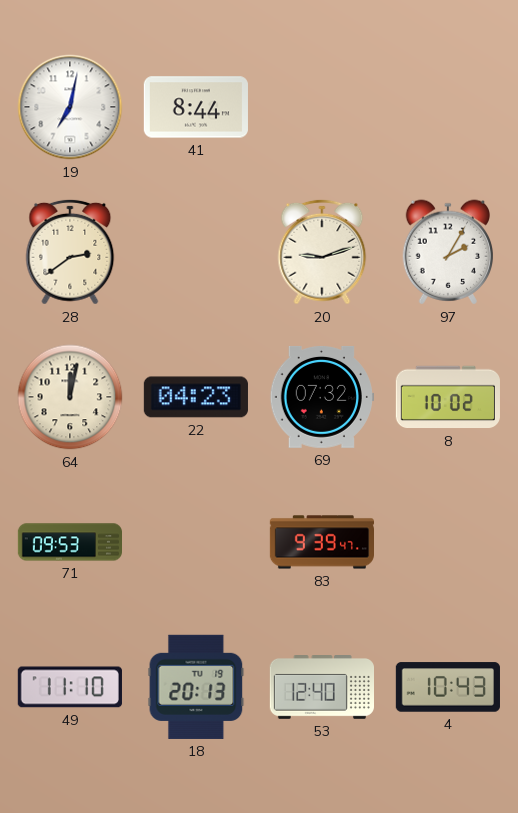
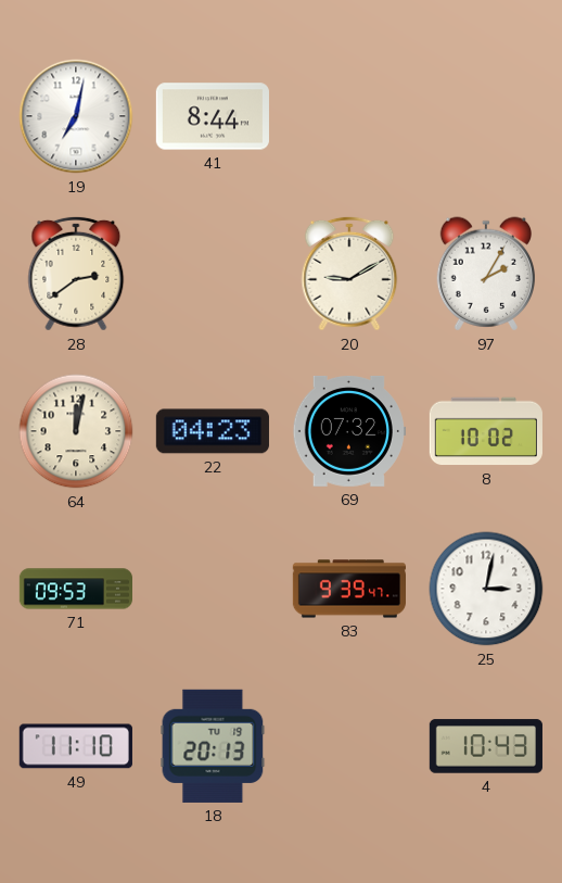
20: 9:12 -> 9:10
25: none -> 3:02
53: 12:40 -> none
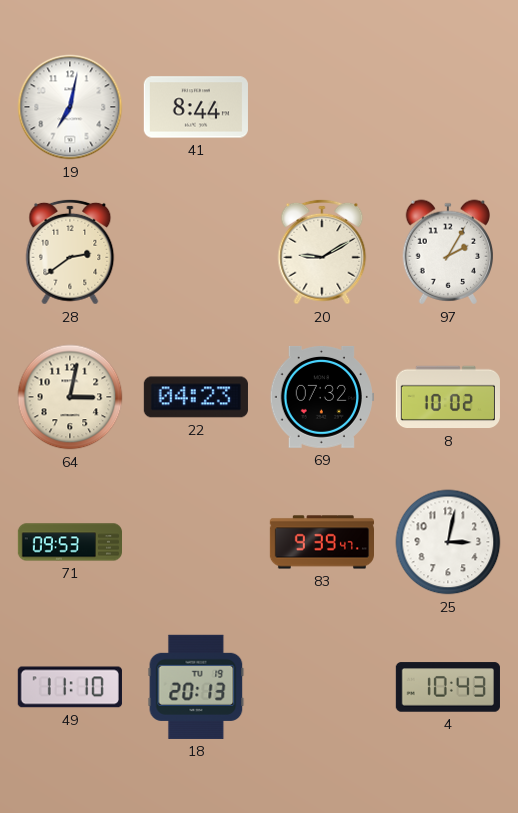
64: 12:02 -> 3:02
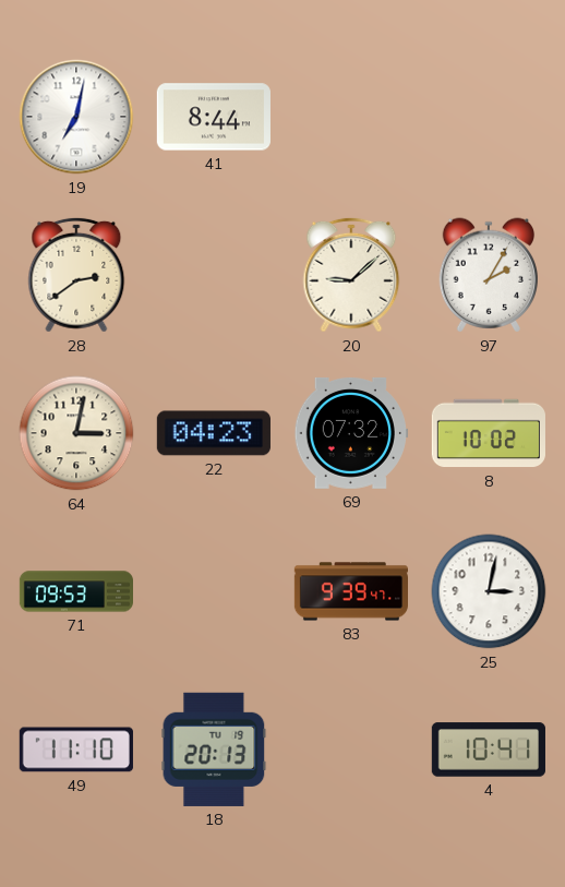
20: 9:10 -> 9:08
4: 10:43 -> 10:41
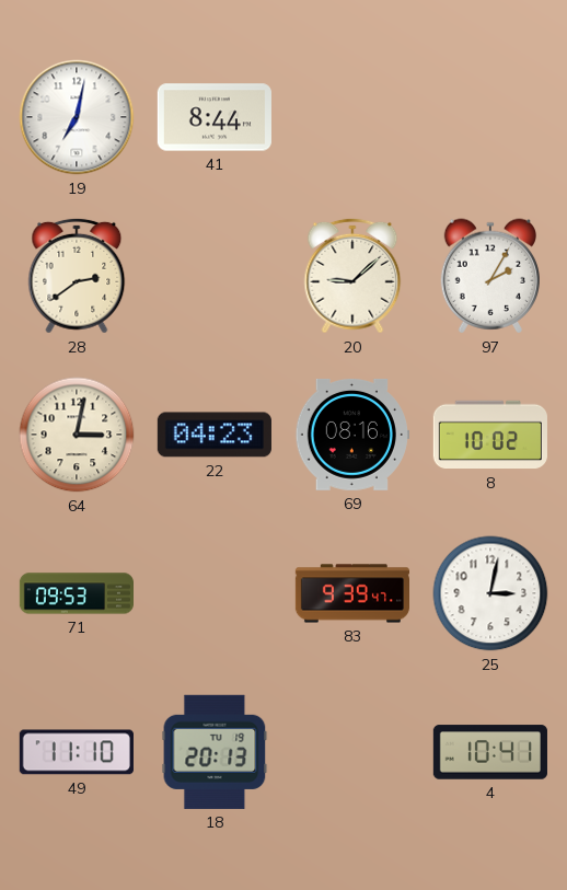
69: 07:32 -> 08:16
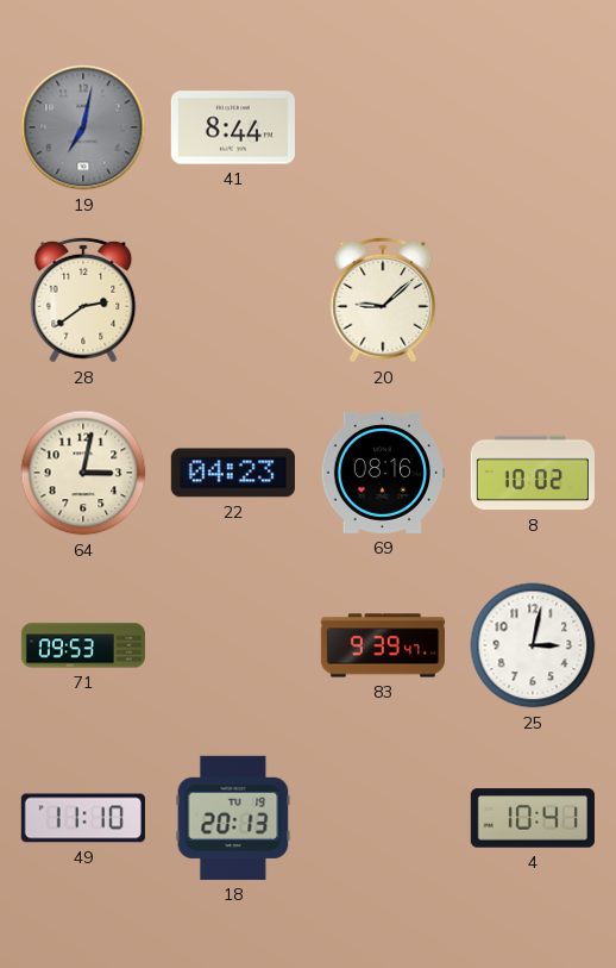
19 dial: white -> grey
97: 2:05 -> none
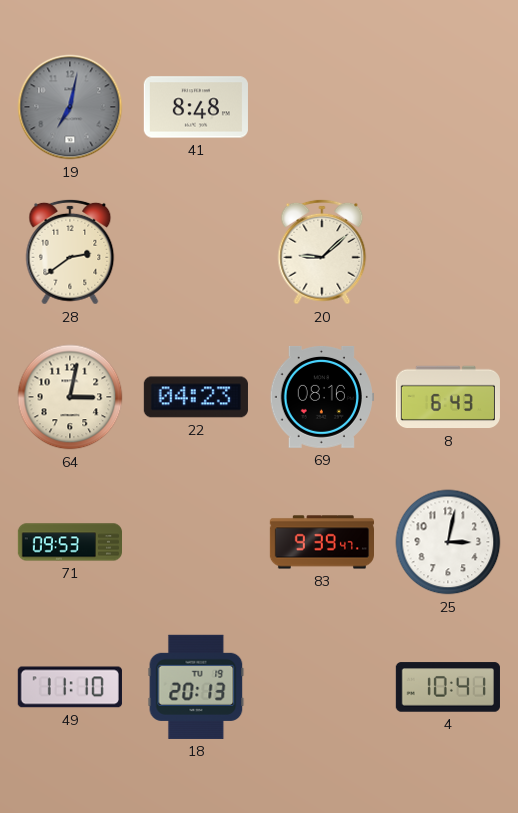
41: 8:44 -> 8:48
8: 10:02 -> 6:43
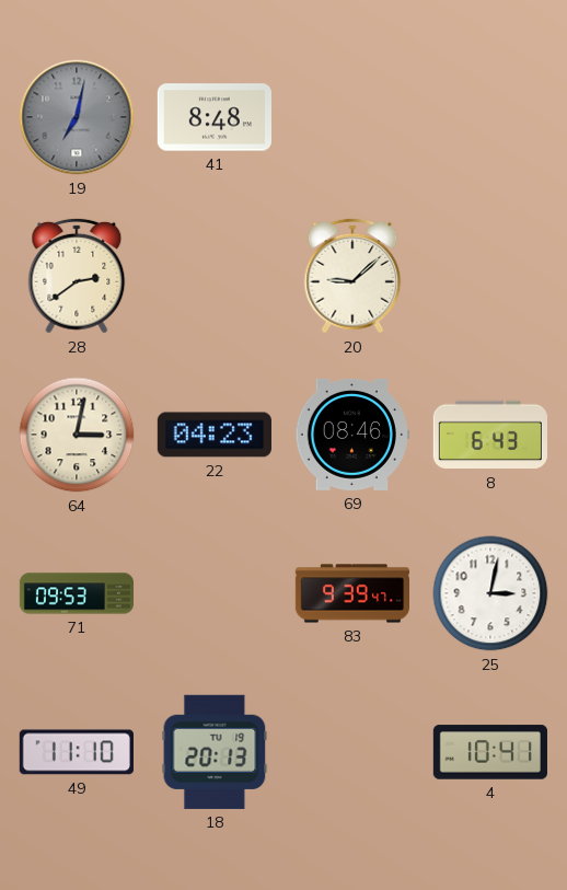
69: 08:16 -> 08:46
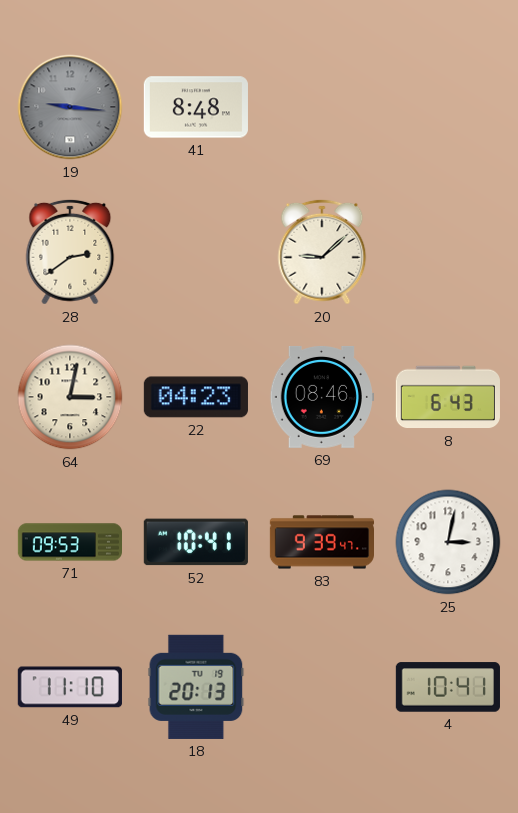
19: 7:02 -> 9:16
52: none -> 10:41
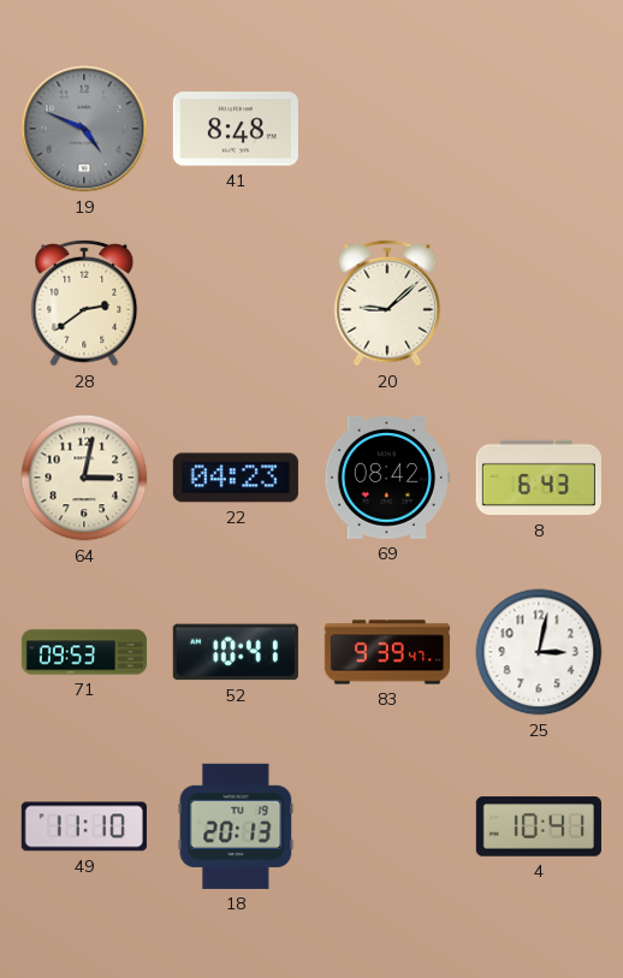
19: 9:16 -> 4:49
69: 08:46 -> 08:42
